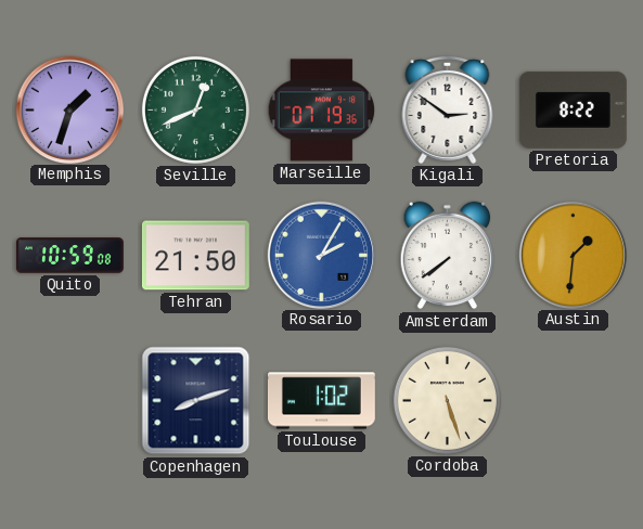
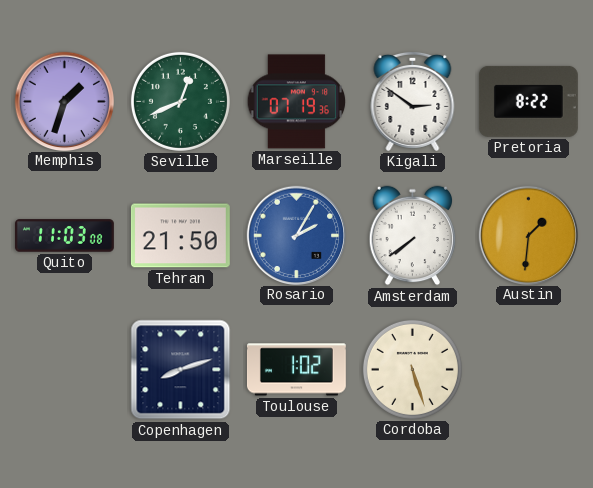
Quito: 10:59 -> 11:03
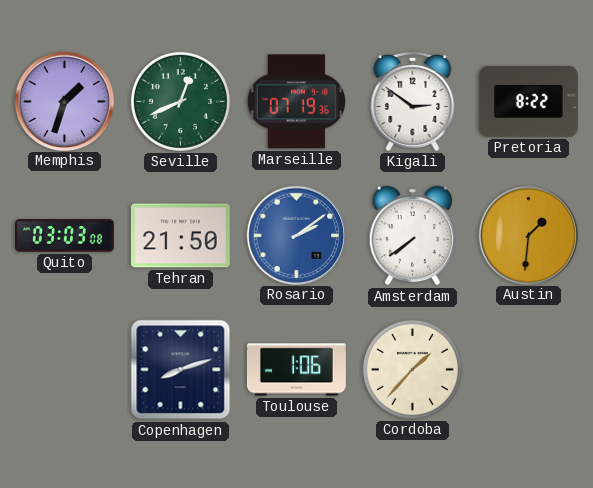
Quito: 11:03 -> 03:03
Rosario: 2:05 -> 2:09
Toulouse: 1:02 -> 1:06
Cordoba: 5:27 -> 1:37
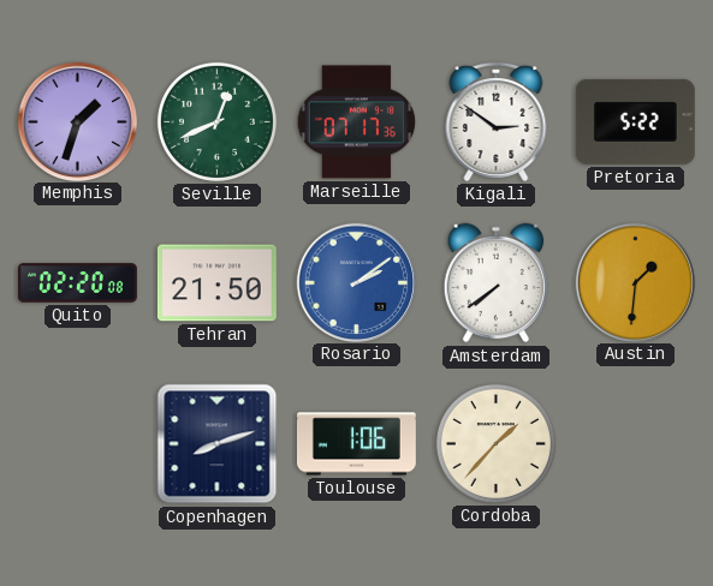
Marseille: 07:19 -> 07:17
Pretoria: 8:22 -> 5:22
Quito: 03:03 -> 02:20
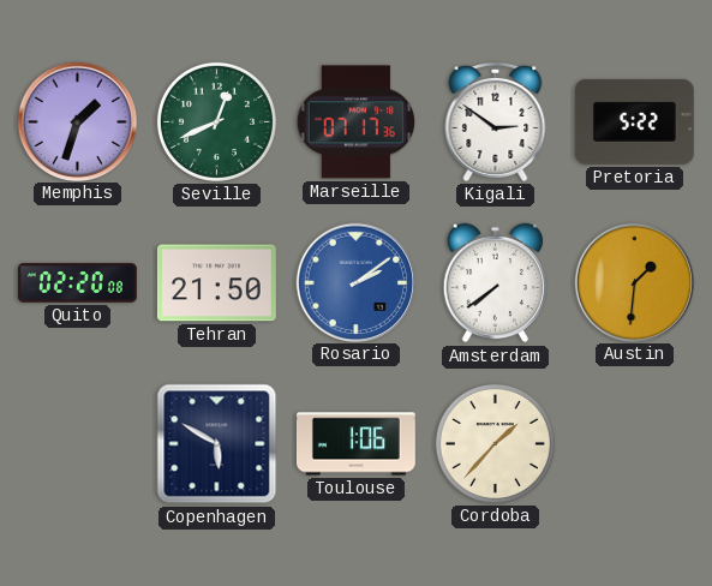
Copenhagen: 8:12 -> 5:50
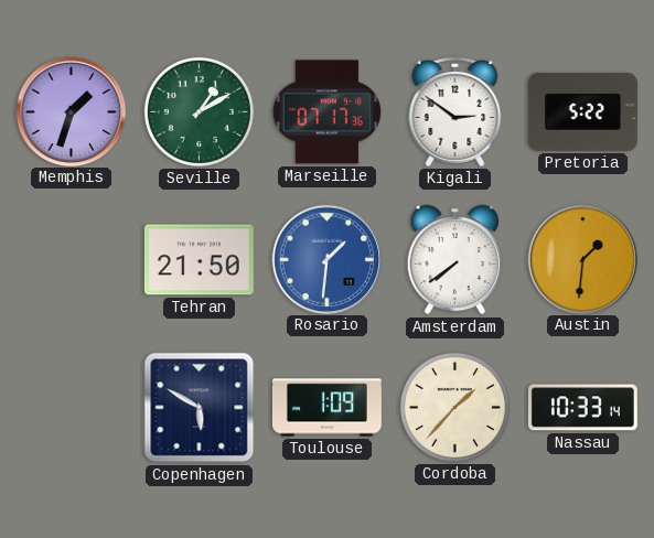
Seville: 12:41 -> 1:10
Quito: 02:20 -> none
Rosario: 2:09 -> 1:31
Toulouse: 1:06 -> 1:09
Nassau: none -> 10:33
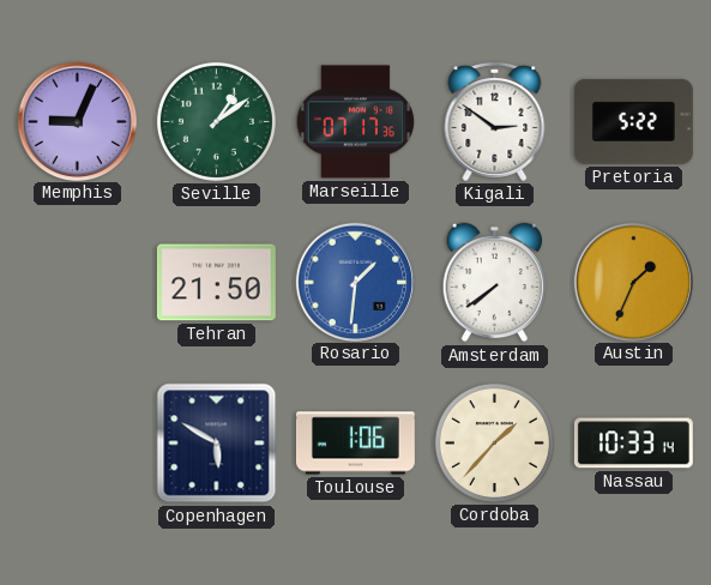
Memphis: 1:33 -> 9:04
Seville: 1:10 -> 1:09
Austin: 1:31 -> 1:34
Toulouse: 1:09 -> 1:06
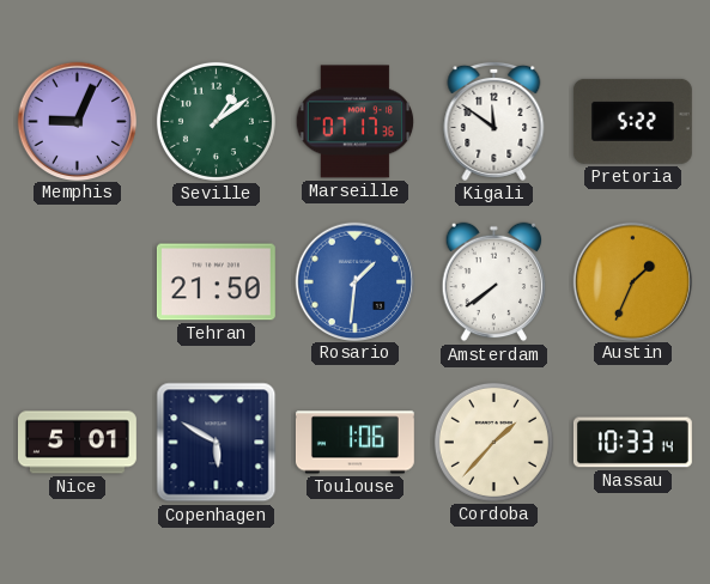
Kigali: 2:51 -> 11:51
Nice: none -> 5:01
